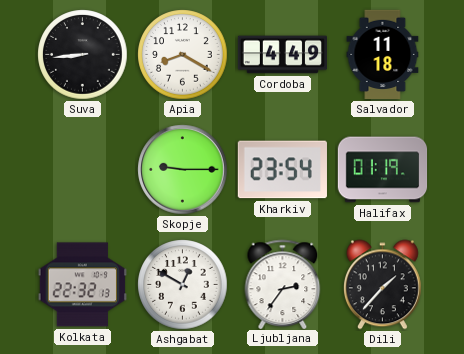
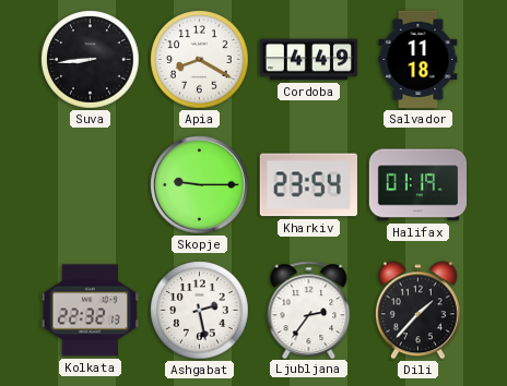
Ashgabat: 12:50 -> 2:28
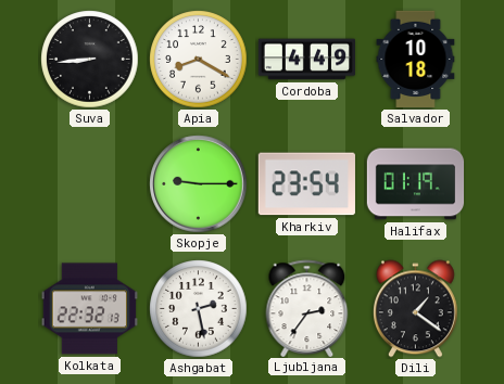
Salvador: 11:18 -> 10:18
Dili: 1:37 -> 1:21
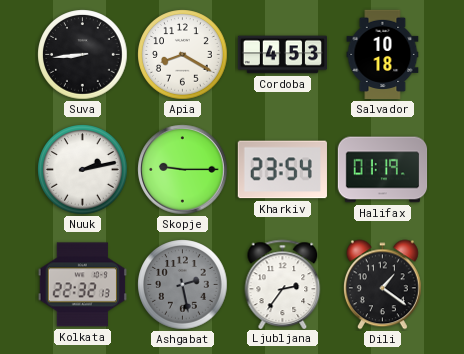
Cordoba: 4:49 -> 4:53
Nuuk: none -> 2:13
Ashgabat dial: white -> grey
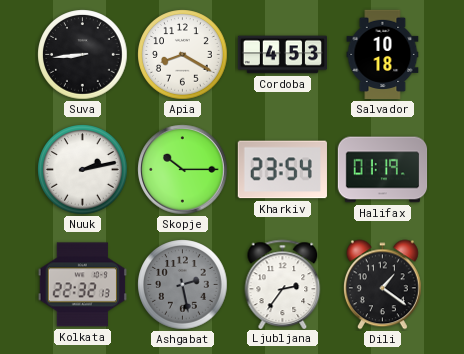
Skopje: 9:15 -> 10:15
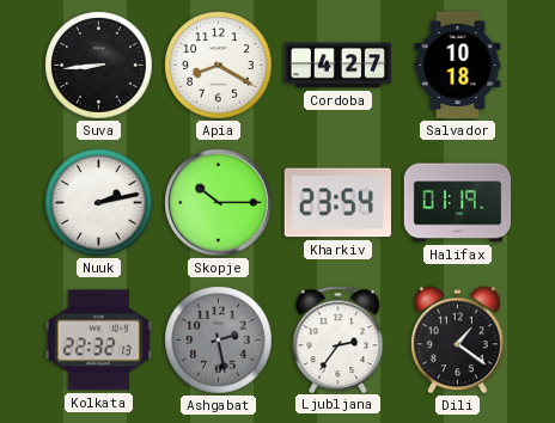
Cordoba: 4:53 -> 4:27
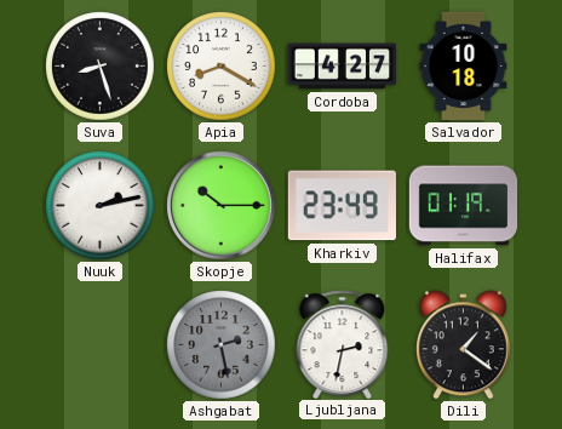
Suva: 8:44 -> 8:27
Kharkiv: 23:54 -> 23:49
Kolkata: 22:32 -> none
Ljubljana: 2:36 -> 2:32
